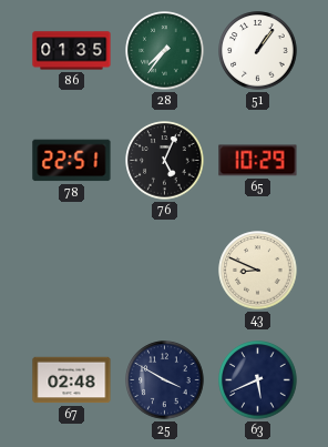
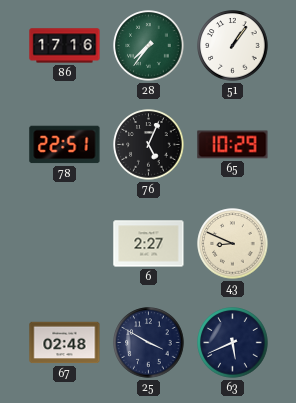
86: 01:35 -> 17:16
6: none -> 2:27
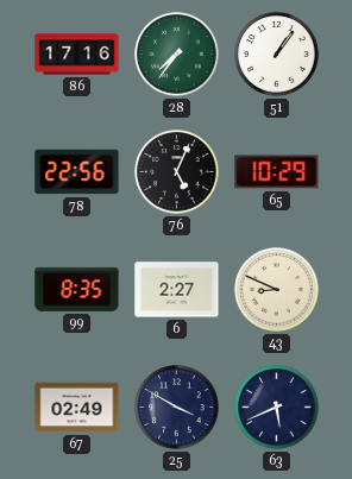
78: 22:51 -> 22:56
99: none -> 8:35
67: 02:48 -> 02:49
